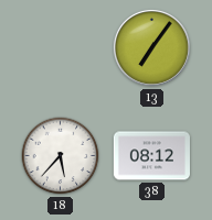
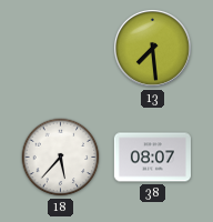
13: 7:06 -> 7:29
38: 08:12 -> 08:07
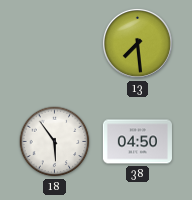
18: 5:37 -> 5:54
38: 08:07 -> 04:50
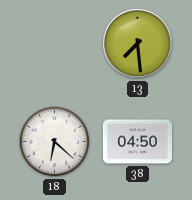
18: 5:54 -> 6:22
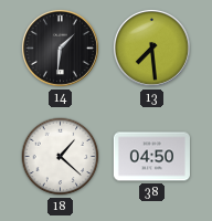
14: none -> 1:31
18: 6:22 -> 1:22
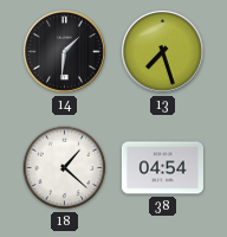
13: 7:29 -> 7:27
38: 04:50 -> 04:54
